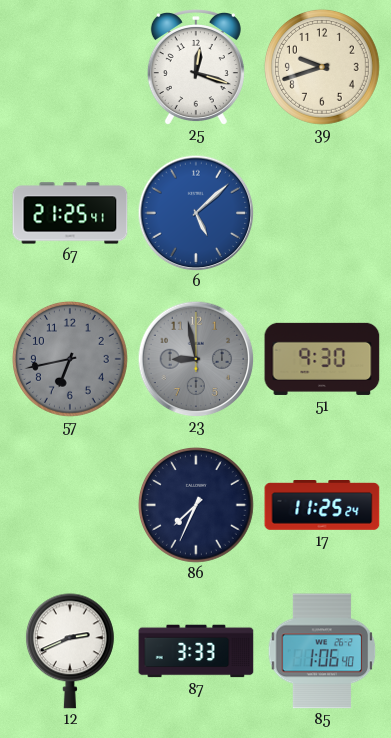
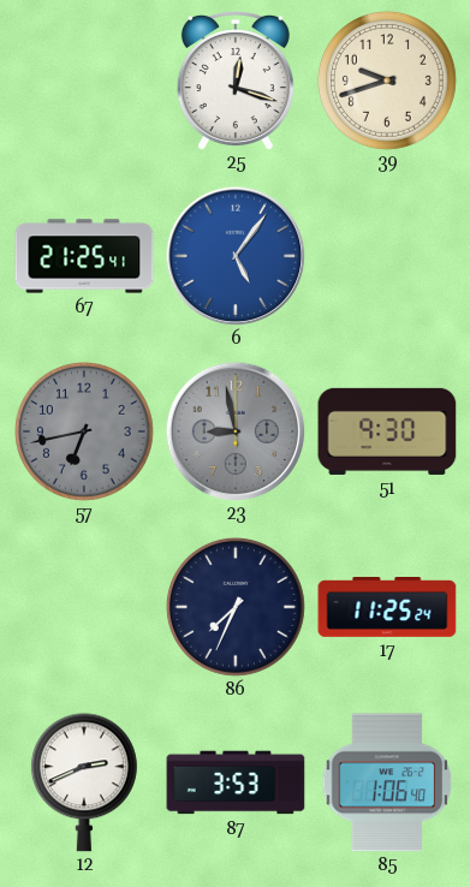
6: 5:08 -> 5:06
87: 3:33 -> 3:53
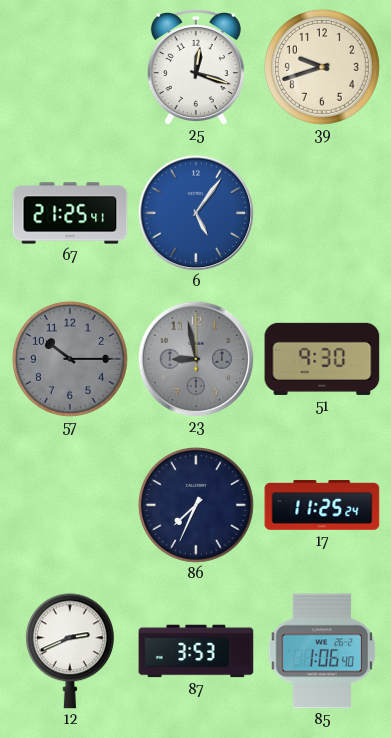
57: 6:43 -> 10:15
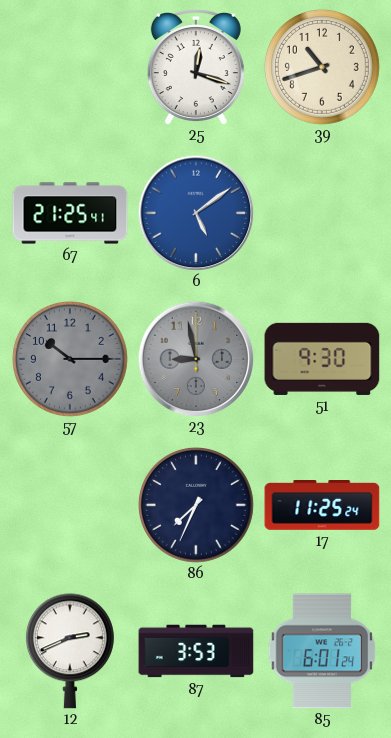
39: 9:42 -> 10:42
6: 5:06 -> 5:09
85: 1:06 -> 6:01
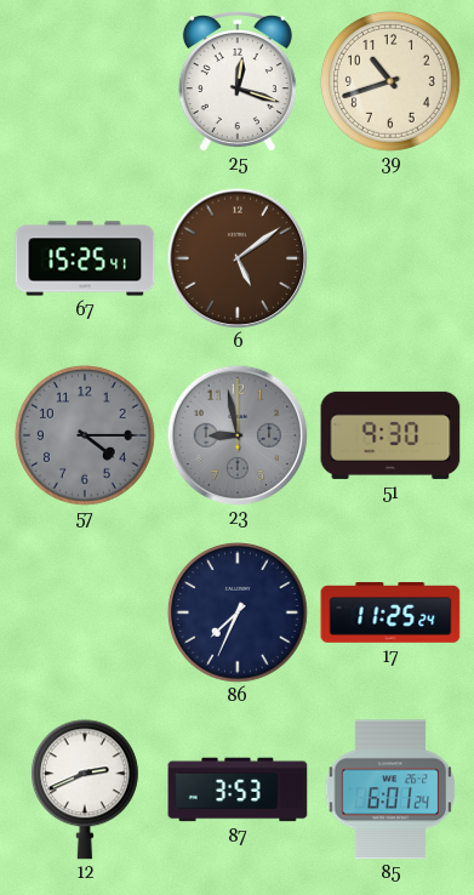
67: 21:25 -> 15:25
6 dial: blue -> brown
57: 10:15 -> 4:15
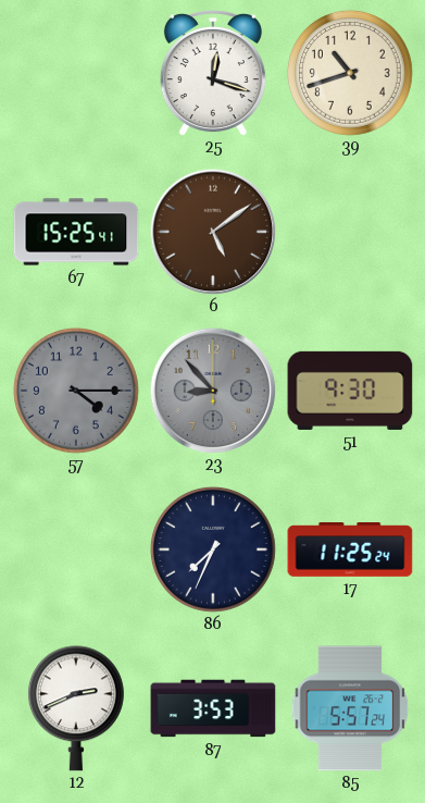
23: 8:58 -> 8:53
85: 6:01 -> 5:57
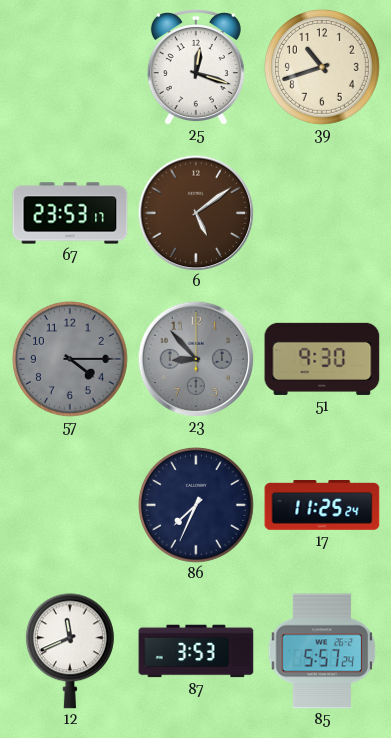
67: 15:25 -> 23:53
12: 2:41 -> 11:41
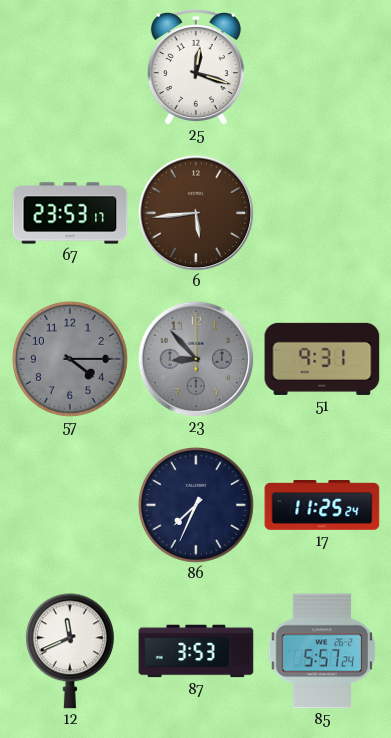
39: 10:42 -> none
6: 5:09 -> 5:44
51: 9:30 -> 9:31
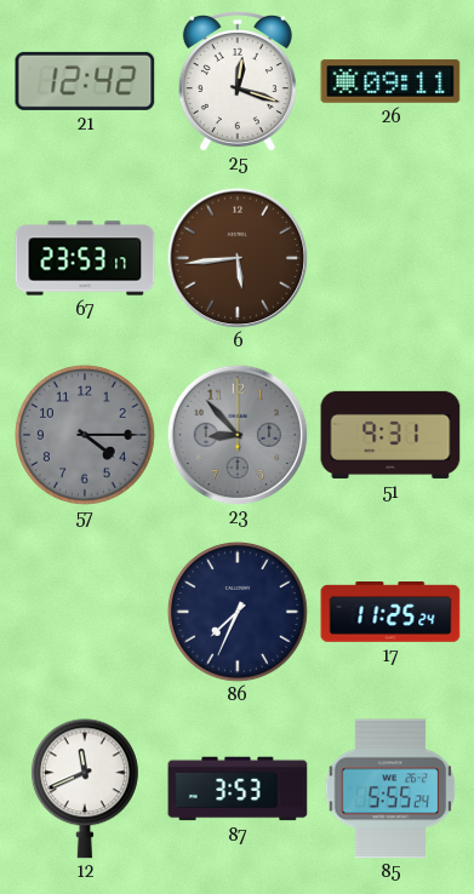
21: none -> 12:42
26: none -> 09:11
85: 5:57 -> 5:55
